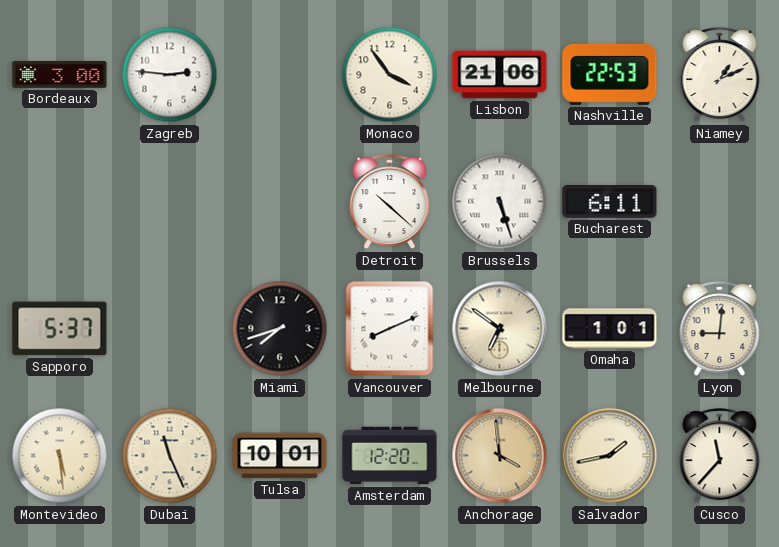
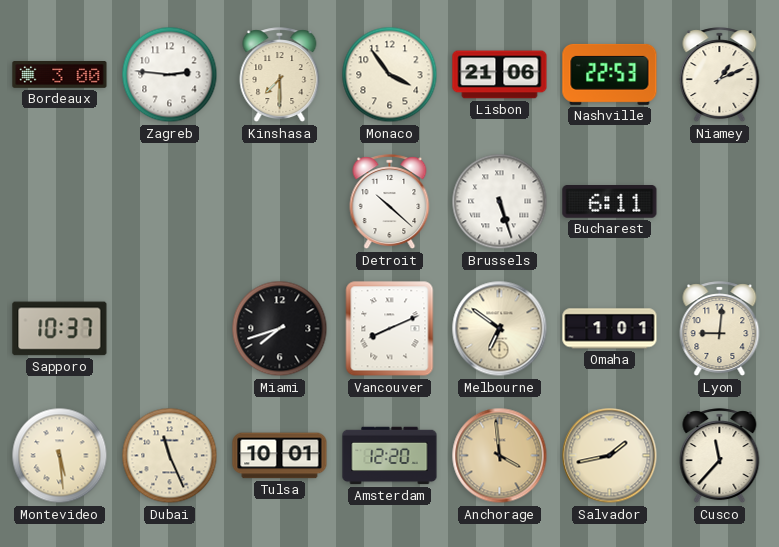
Kinshasa: none -> 7:30
Sapporo: 5:37 -> 10:37
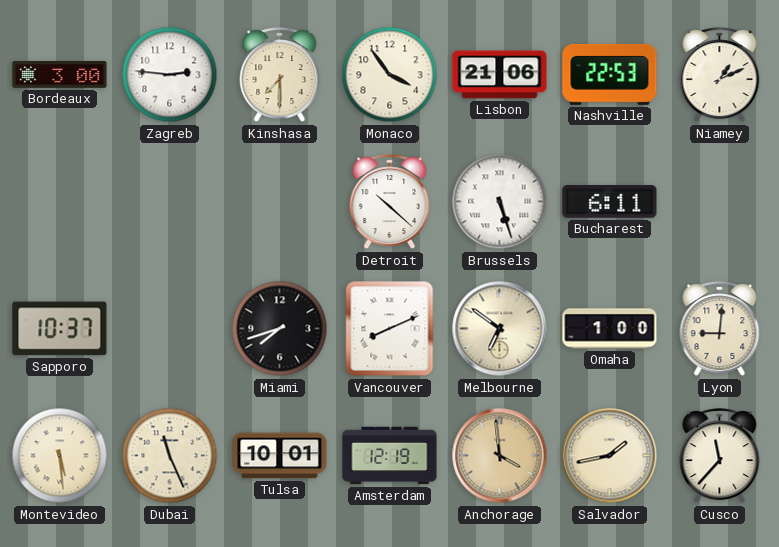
Omaha: 1:01 -> 1:00
Amsterdam: 12:20 -> 12:19
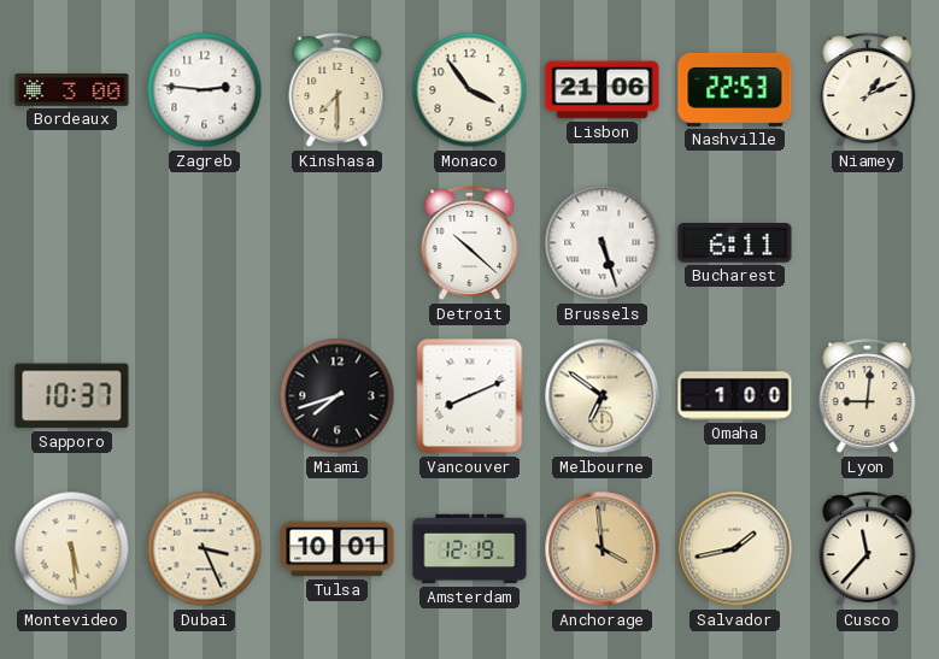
Dubai: 11:26 -> 3:26
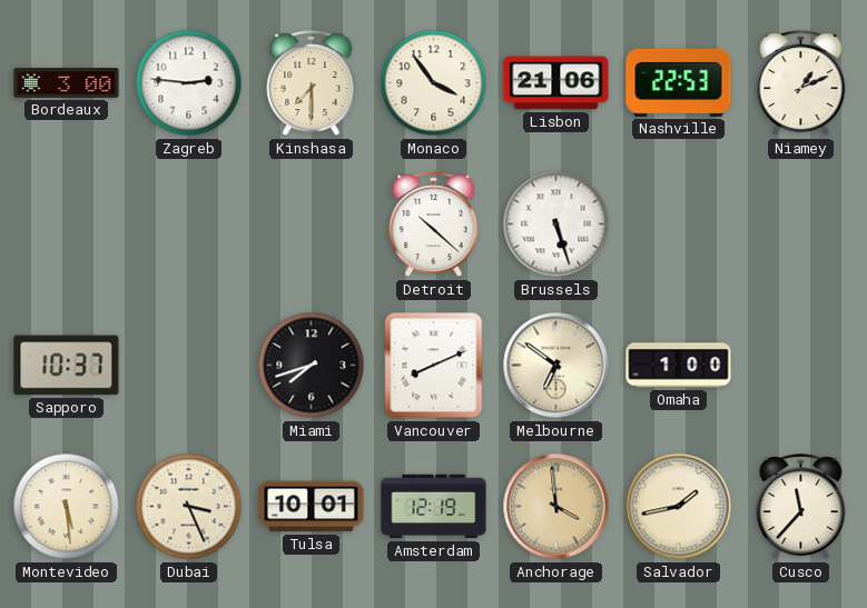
Bucharest: 6:11 -> none
Lyon: 9:01 -> none
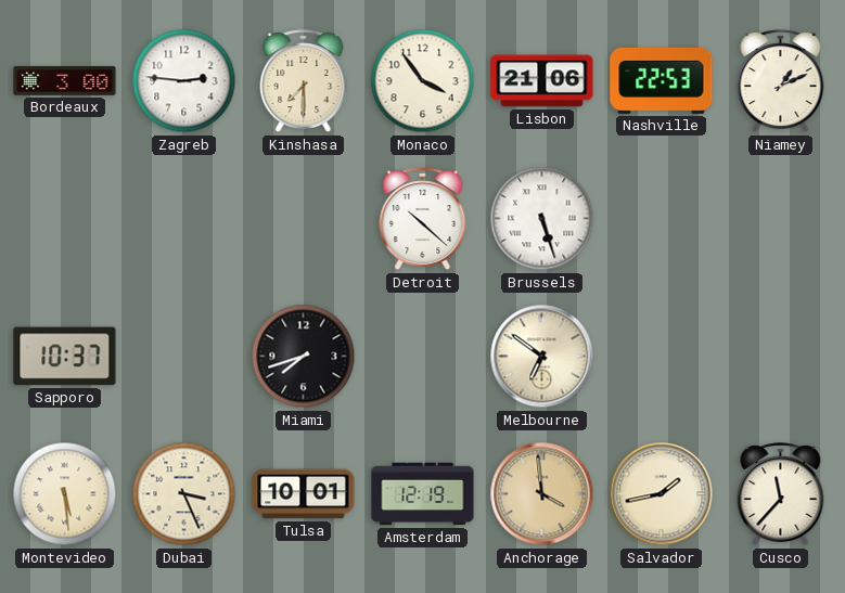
Vancouver: 8:11 -> none
Omaha: 1:00 -> none
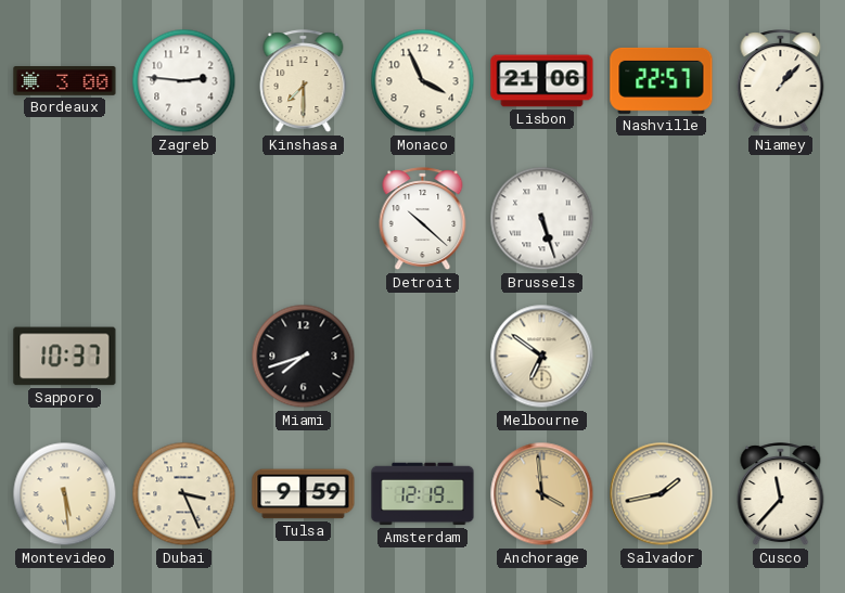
Monaco: 3:54 -> 3:56
Nashville: 22:53 -> 22:57
Niamey: 1:11 -> 1:07
Tulsa: 10:01 -> 9:59
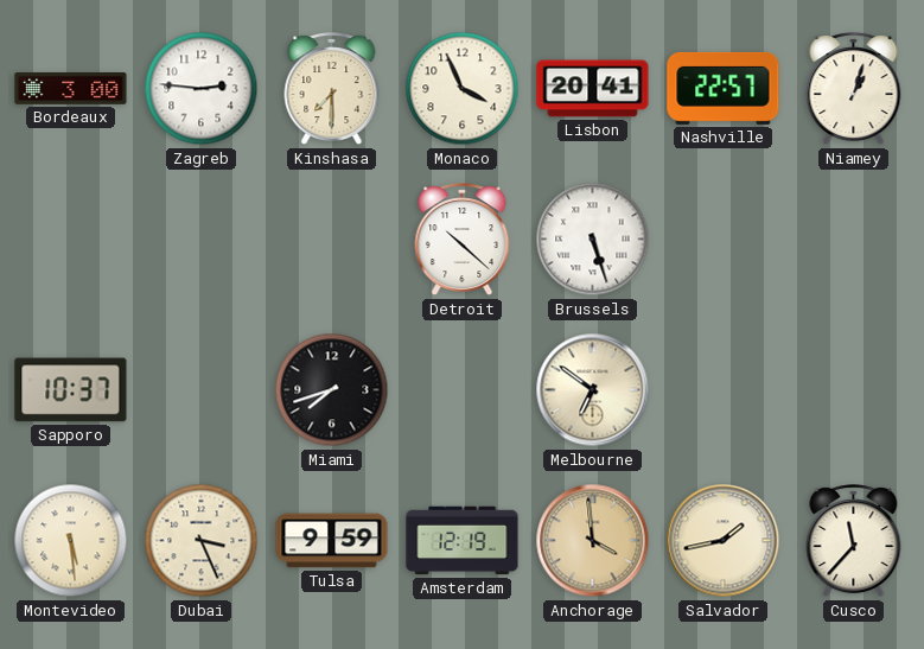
Lisbon: 21:06 -> 20:41
Niamey: 1:07 -> 1:03
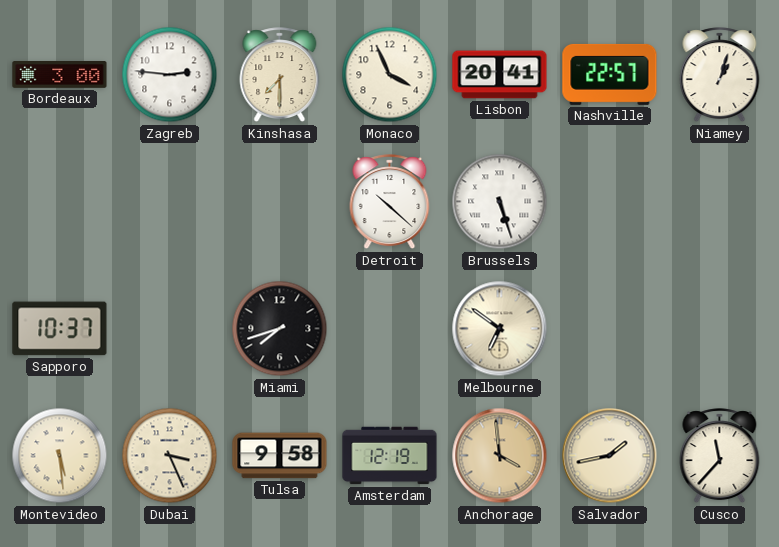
Tulsa: 9:59 -> 9:58
